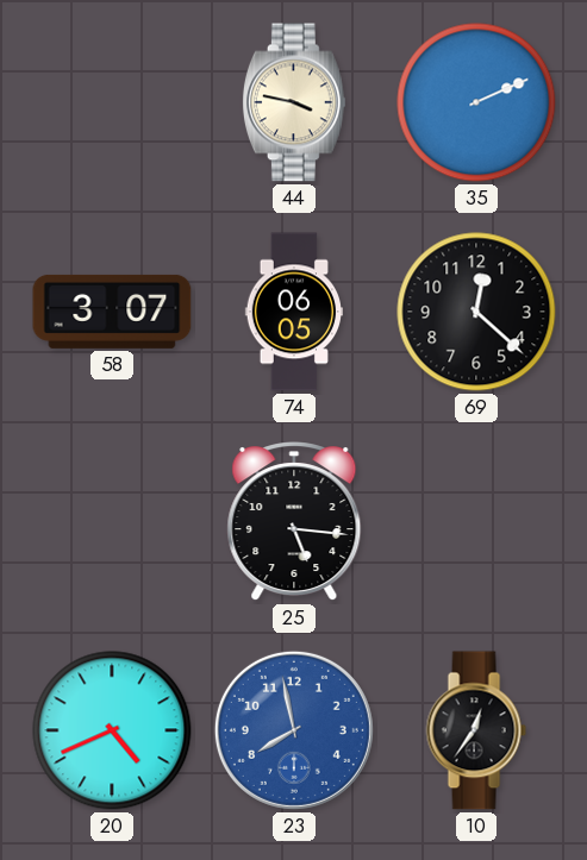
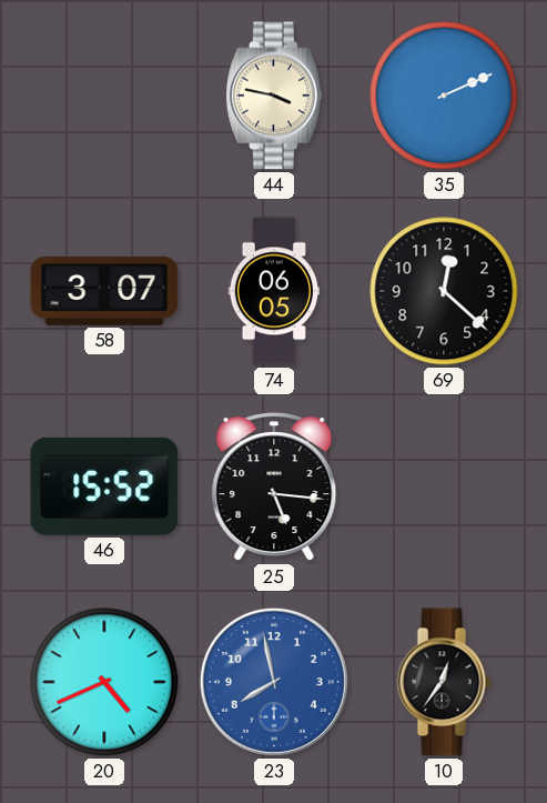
46: none -> 15:52
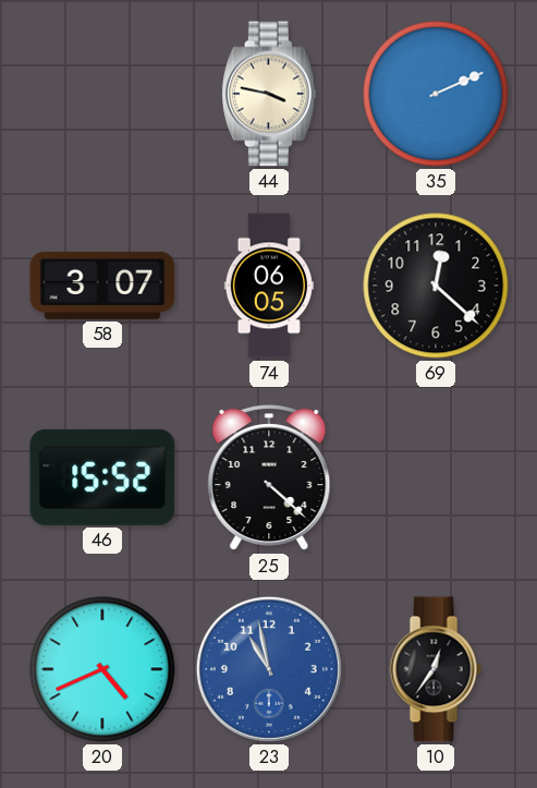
25: 5:16 -> 4:22
23: 7:58 -> 10:58
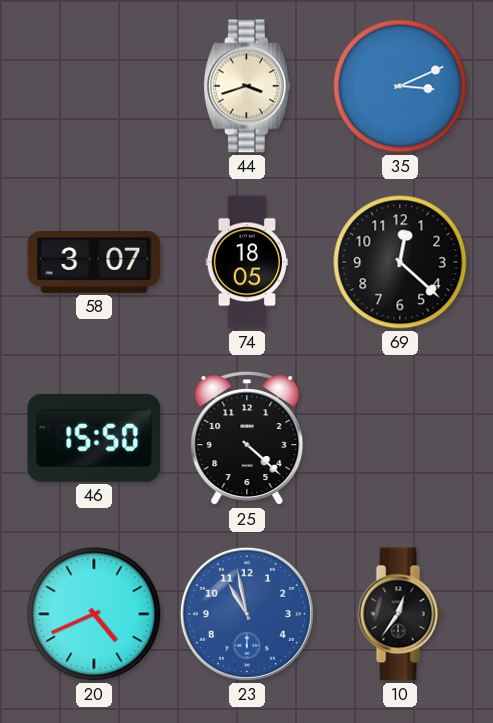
44: 3:47 -> 3:42
35: 2:11 -> 3:11
74: 06:05 -> 18:05
46: 15:52 -> 15:50
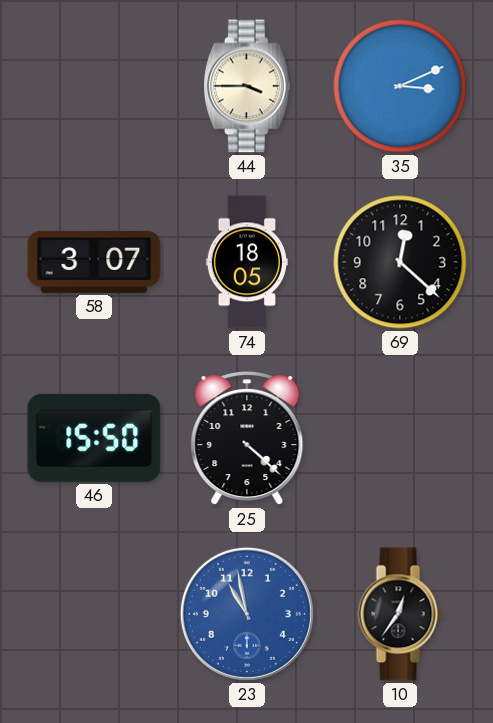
44: 3:42 -> 3:45
20: 4:41 -> none
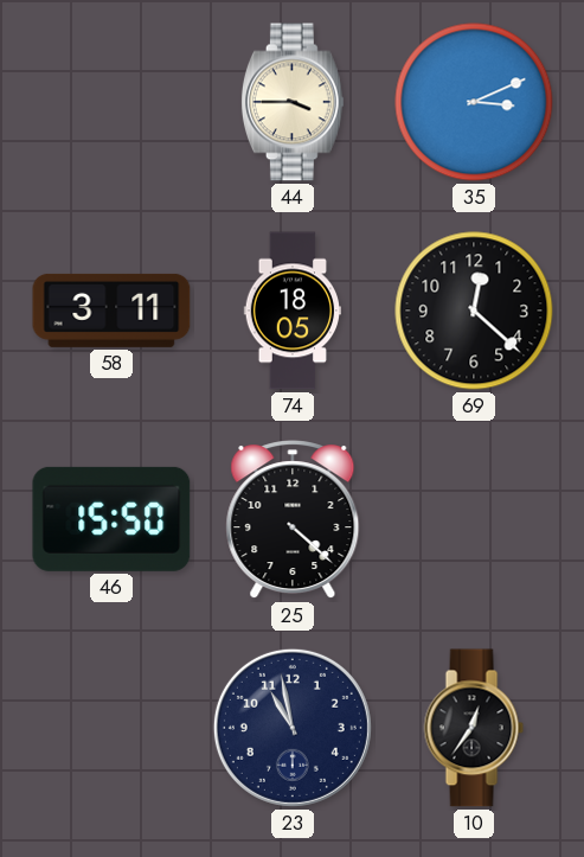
58: 3:07 -> 3:11
23 dial: blue -> navy
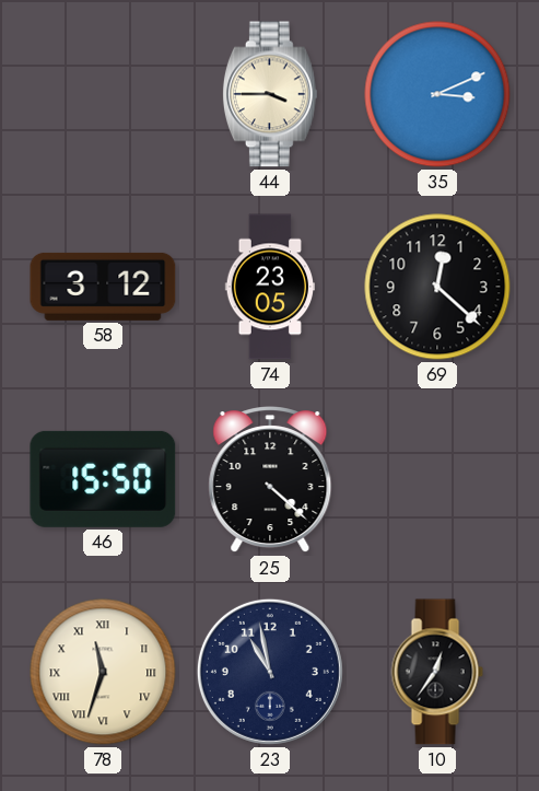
58: 3:11 -> 3:12
74: 18:05 -> 23:05
78: none -> 11:33
